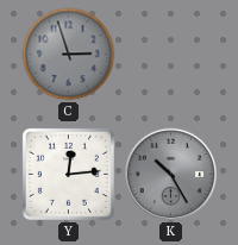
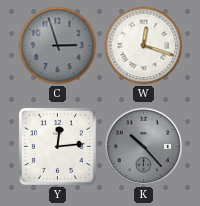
W: none -> 12:18
K: 10:25 -> 10:23
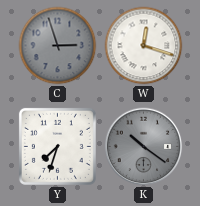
Y: 12:14 -> 7:33
K: 10:23 -> 10:21
